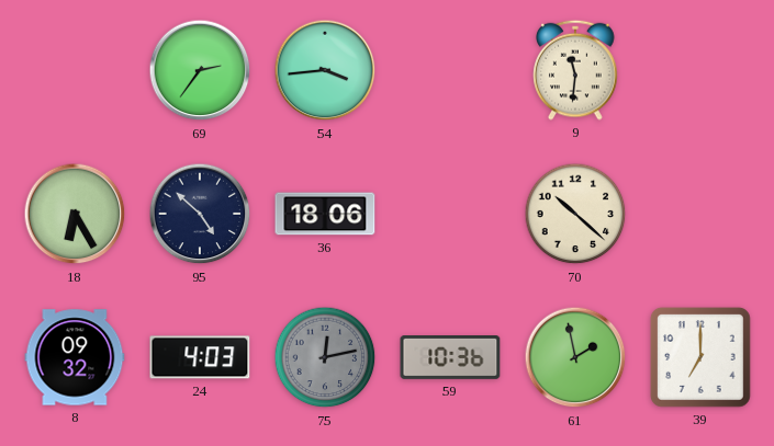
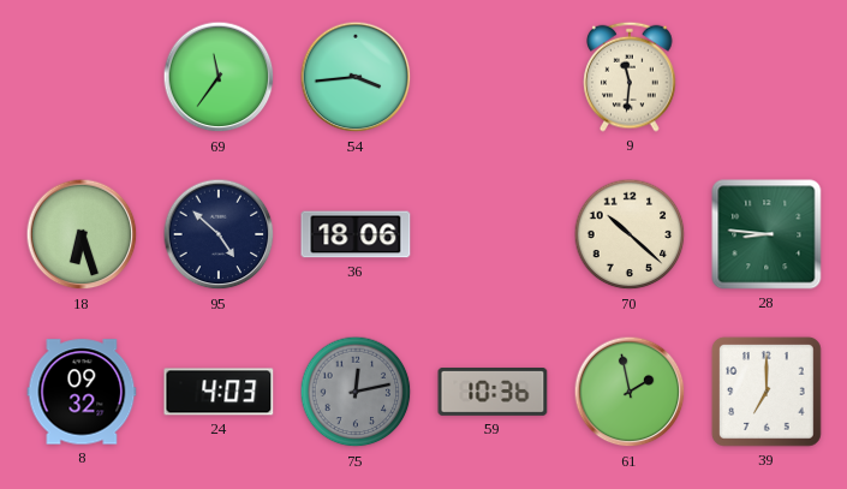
69: 2:36 -> 11:36
18: 6:25 -> 6:27
28: none -> 8:46
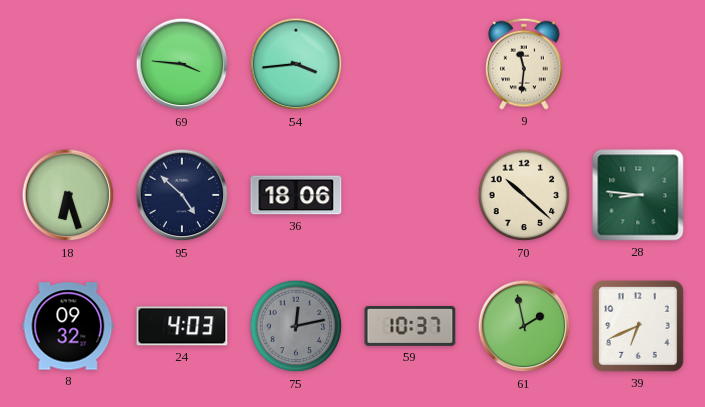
69: 11:36 -> 3:46
59: 10:36 -> 10:37
39: 7:00 -> 6:41
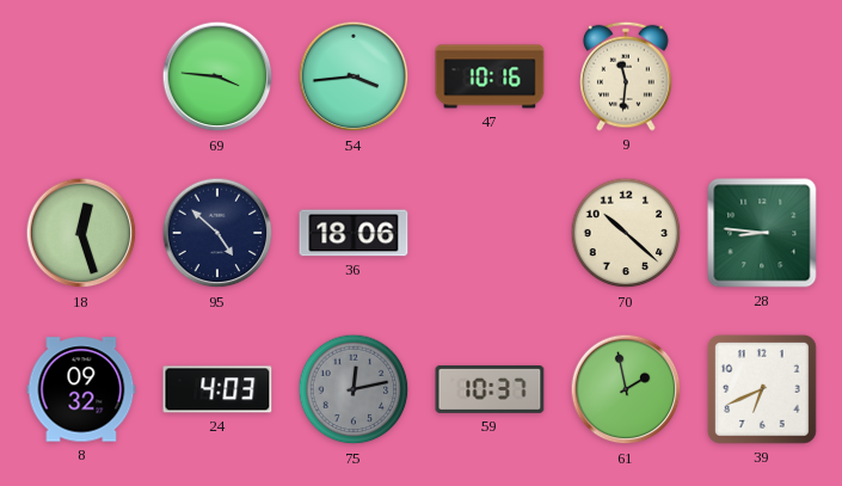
47: none -> 10:16
18: 6:27 -> 12:27
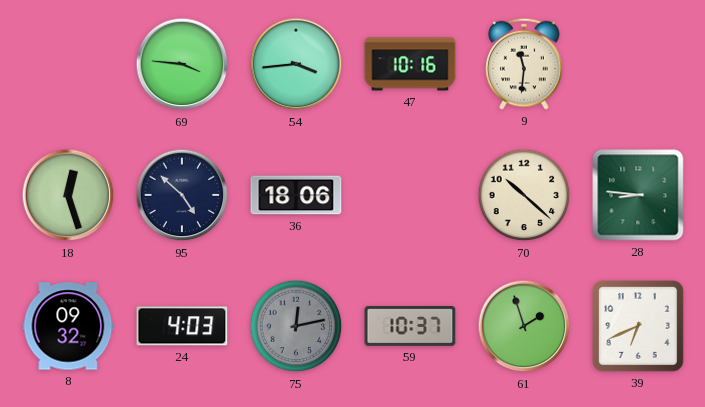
61: 1:58 -> 1:57
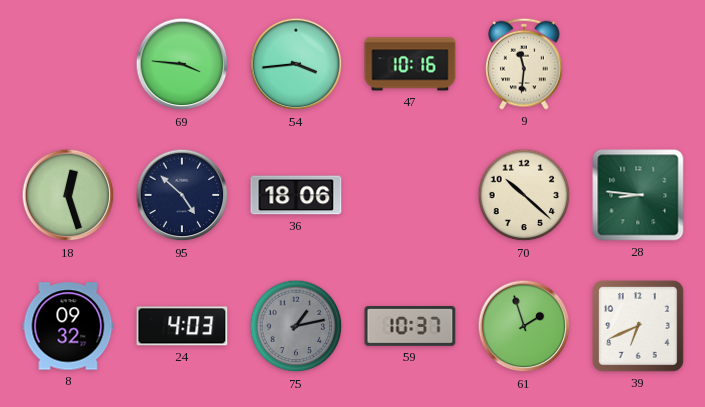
75: 12:13 -> 1:13
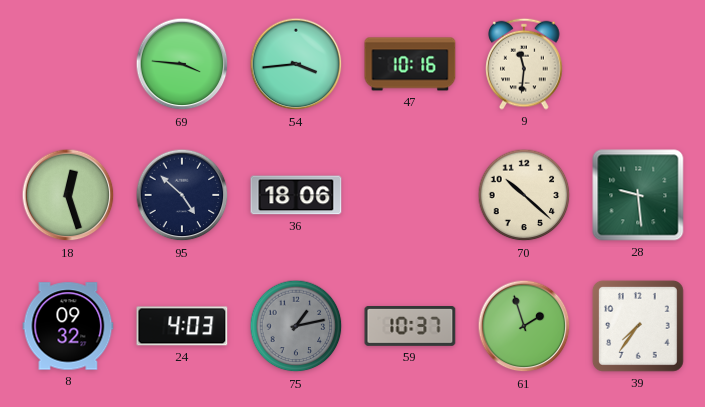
28: 8:46 -> 9:29
39: 6:41 -> 7:36
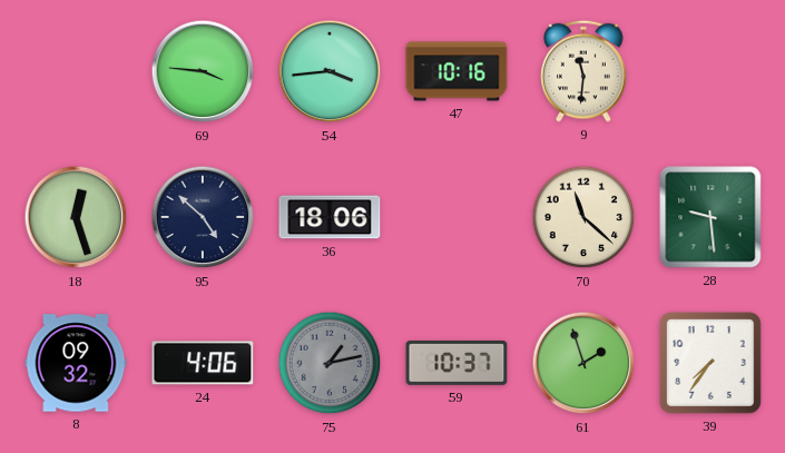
70: 10:22 -> 11:22
24: 4:03 -> 4:06
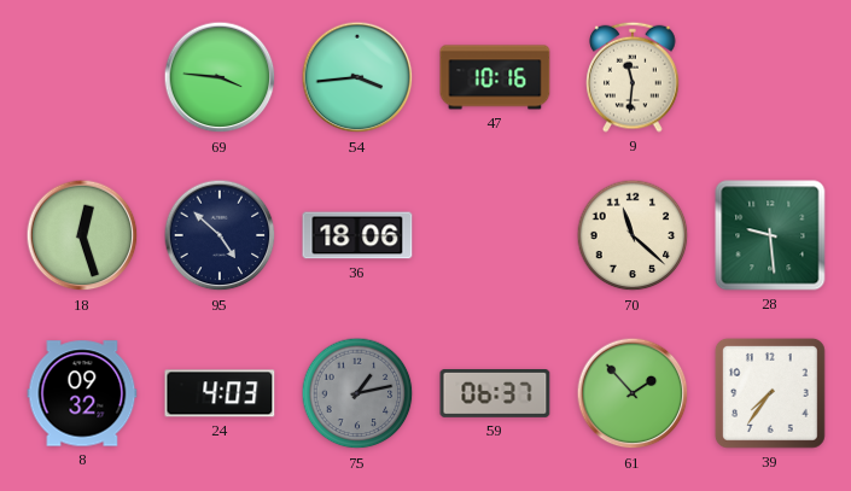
24: 4:06 -> 4:03
59: 10:37 -> 06:37
61: 1:57 -> 1:53
